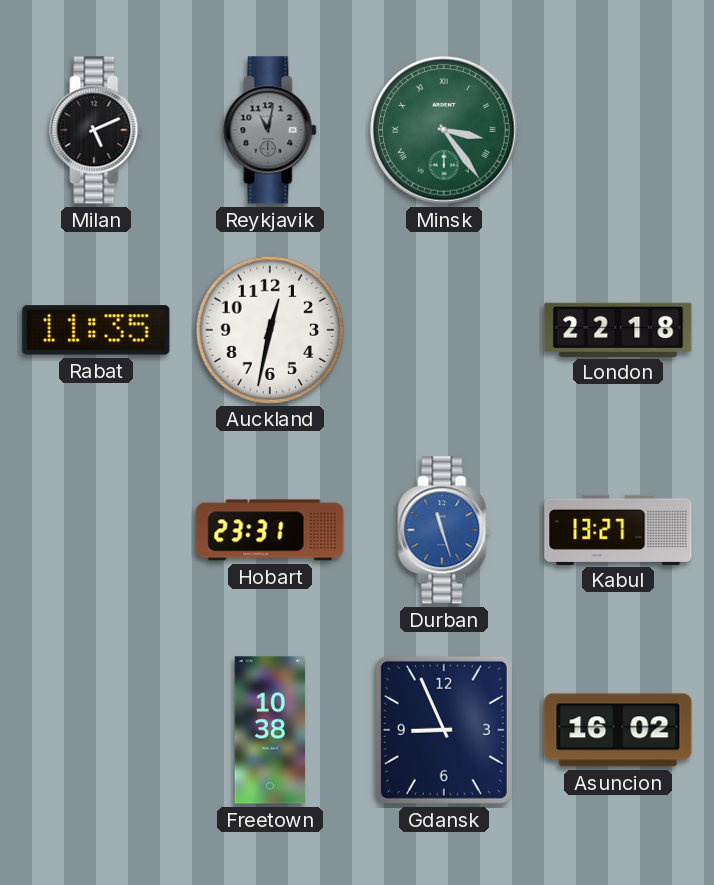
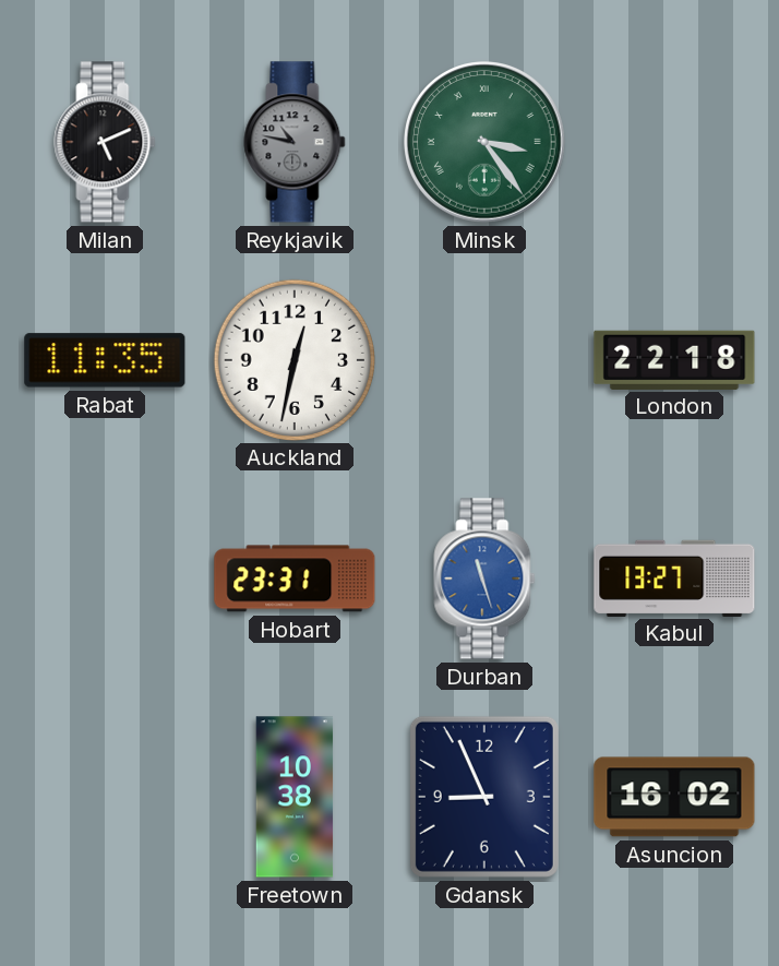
Reykjavik: 11:02 -> 10:47
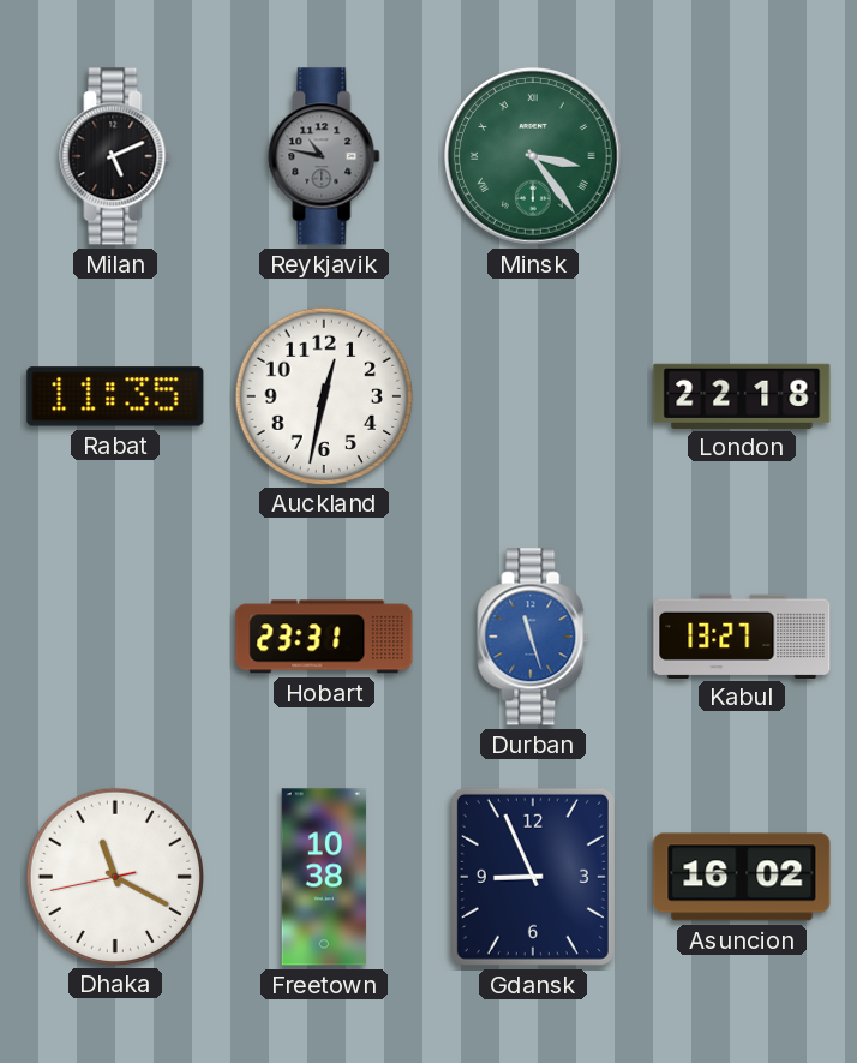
Dhaka: none -> 11:19
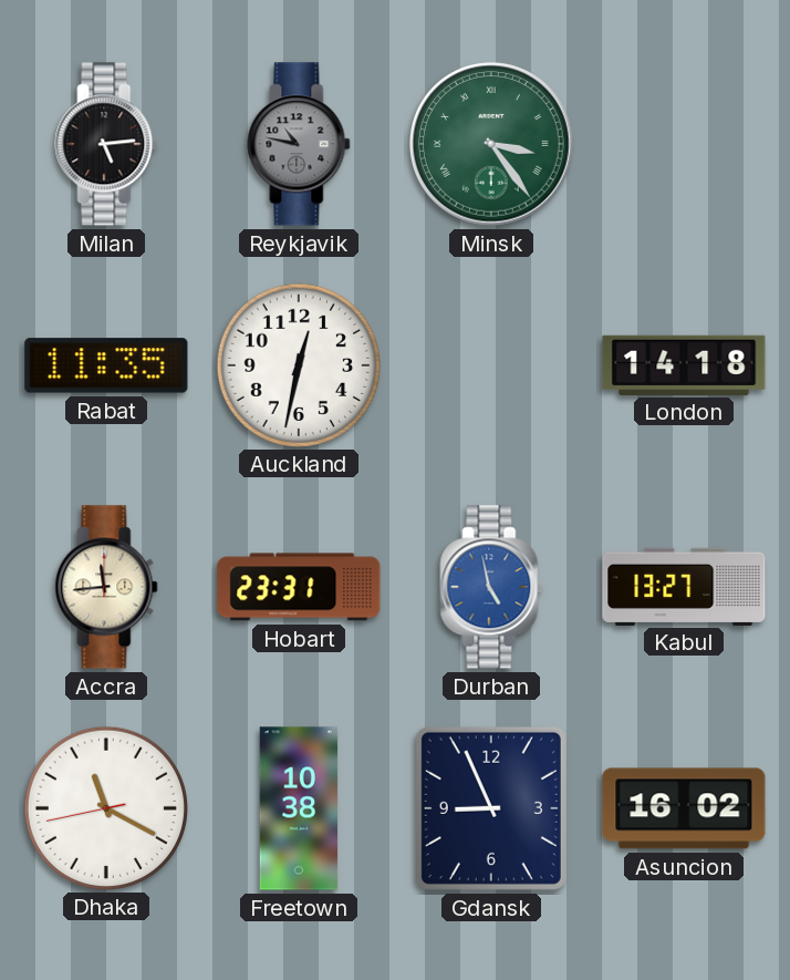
Milan: 5:11 -> 5:14
London: 22:18 -> 14:18
Accra: none -> 11:44
Durban: 11:27 -> 4:58
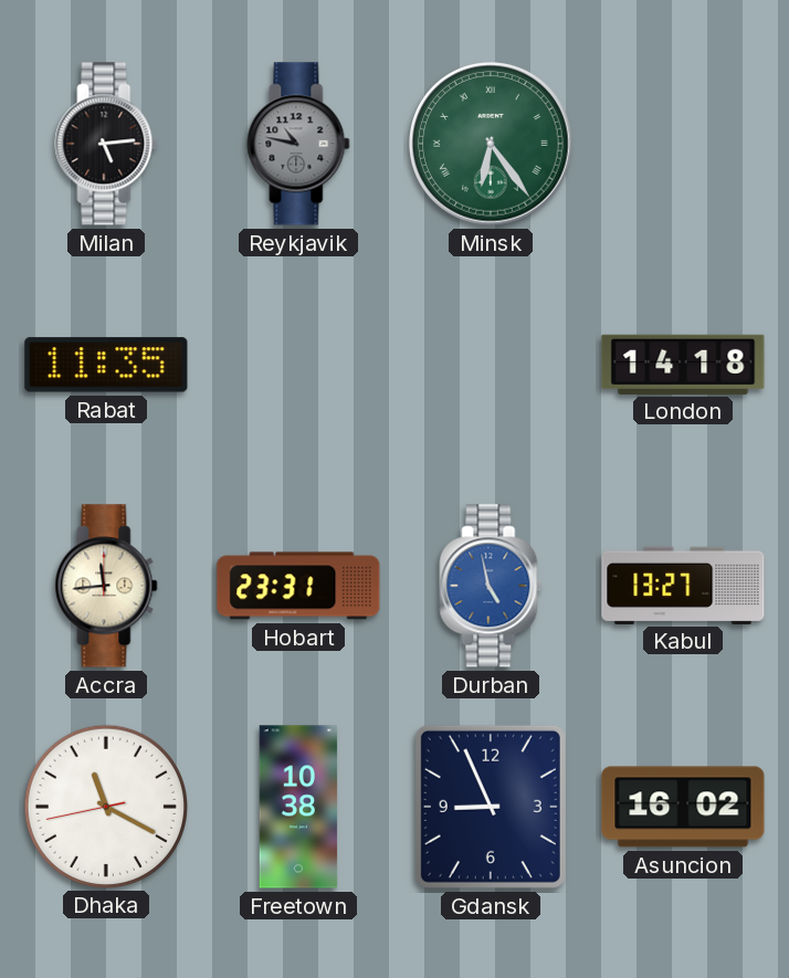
Minsk: 3:24 -> 6:24
Auckland: 12:32 -> none
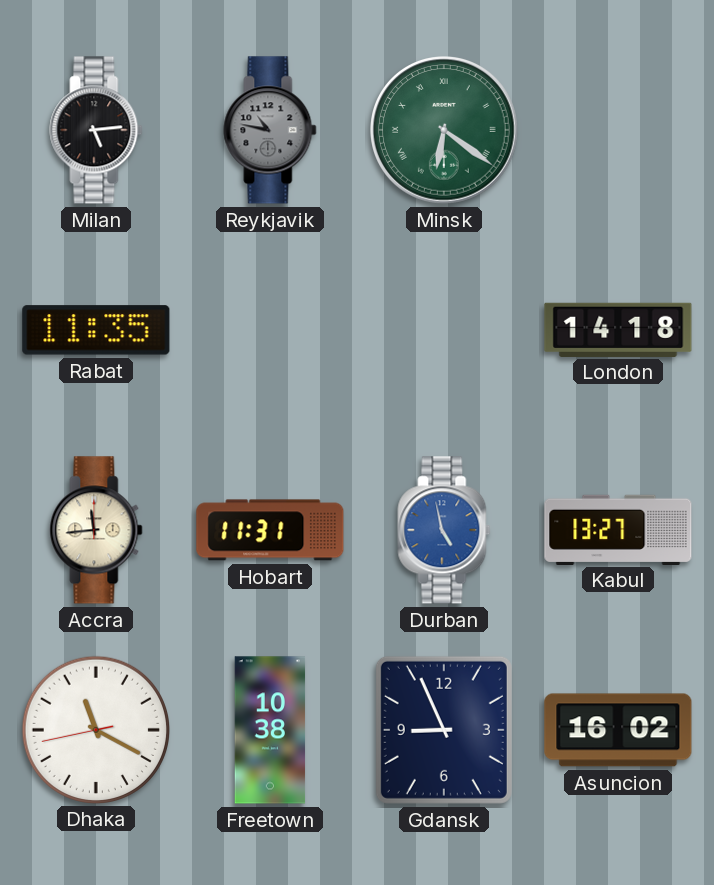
Minsk: 6:24 -> 6:21
Hobart: 23:31 -> 11:31
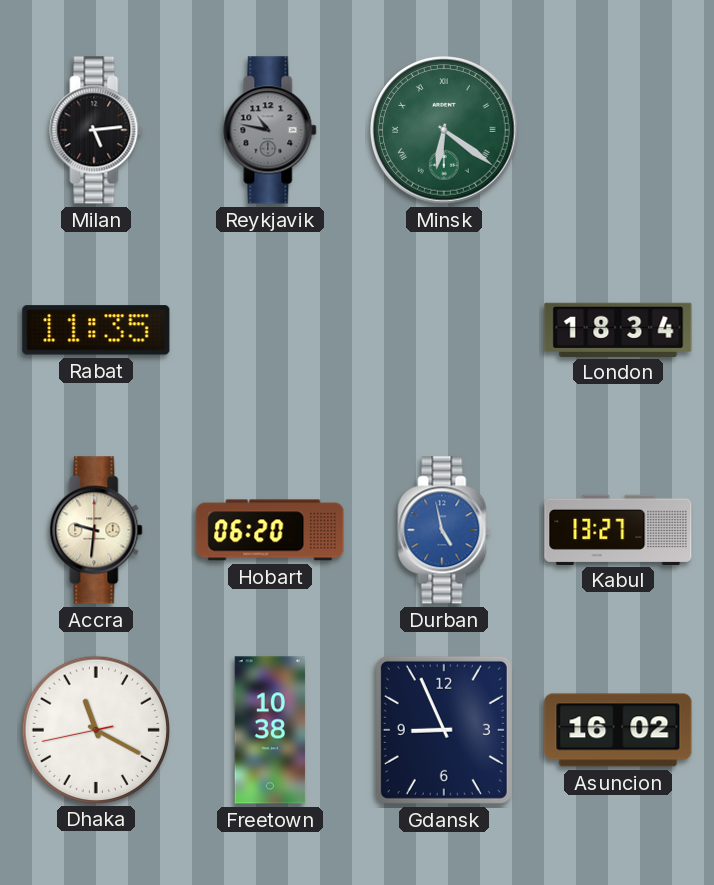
London: 14:18 -> 18:34
Accra: 11:44 -> 9:31
Hobart: 11:31 -> 06:20
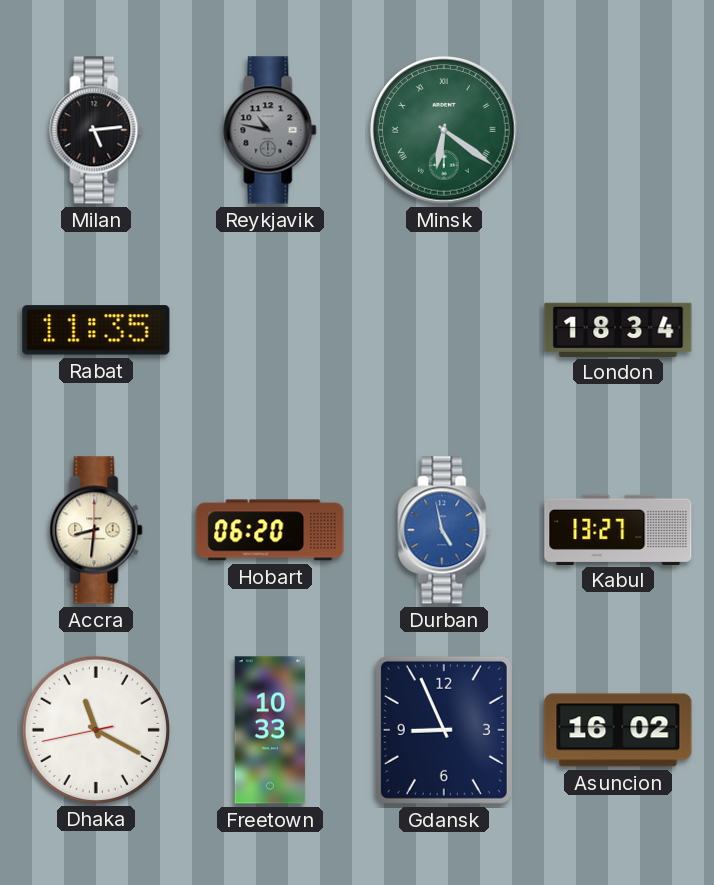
Accra: 9:31 -> 8:31
Freetown: 10:38 -> 10:33
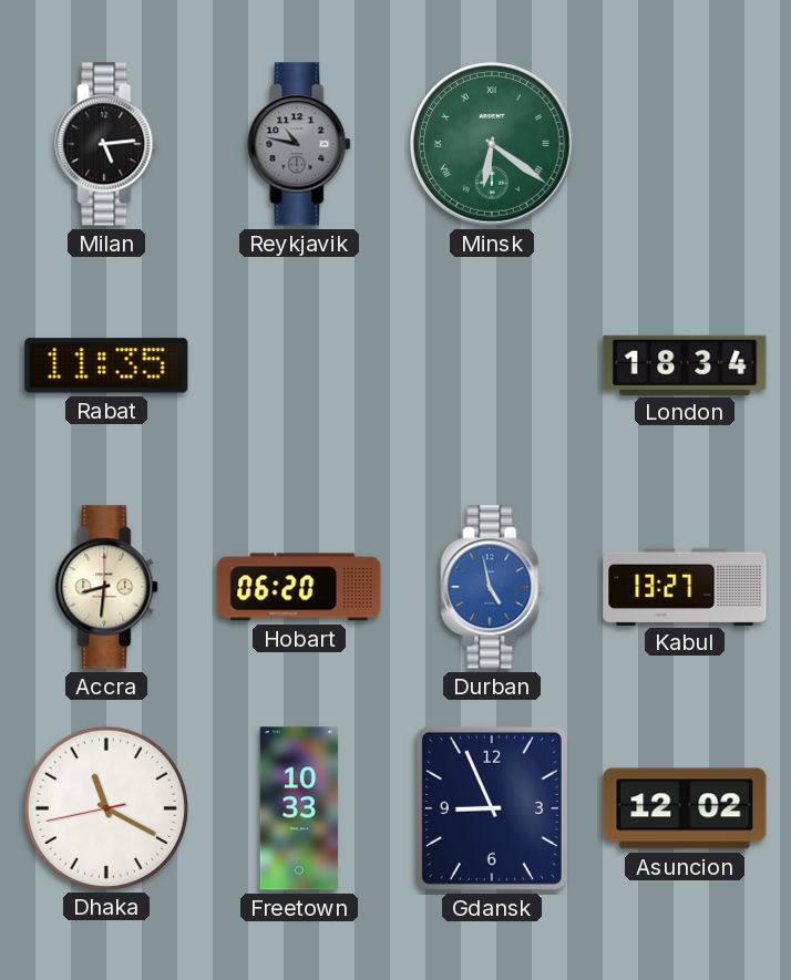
Asuncion: 16:02 -> 12:02
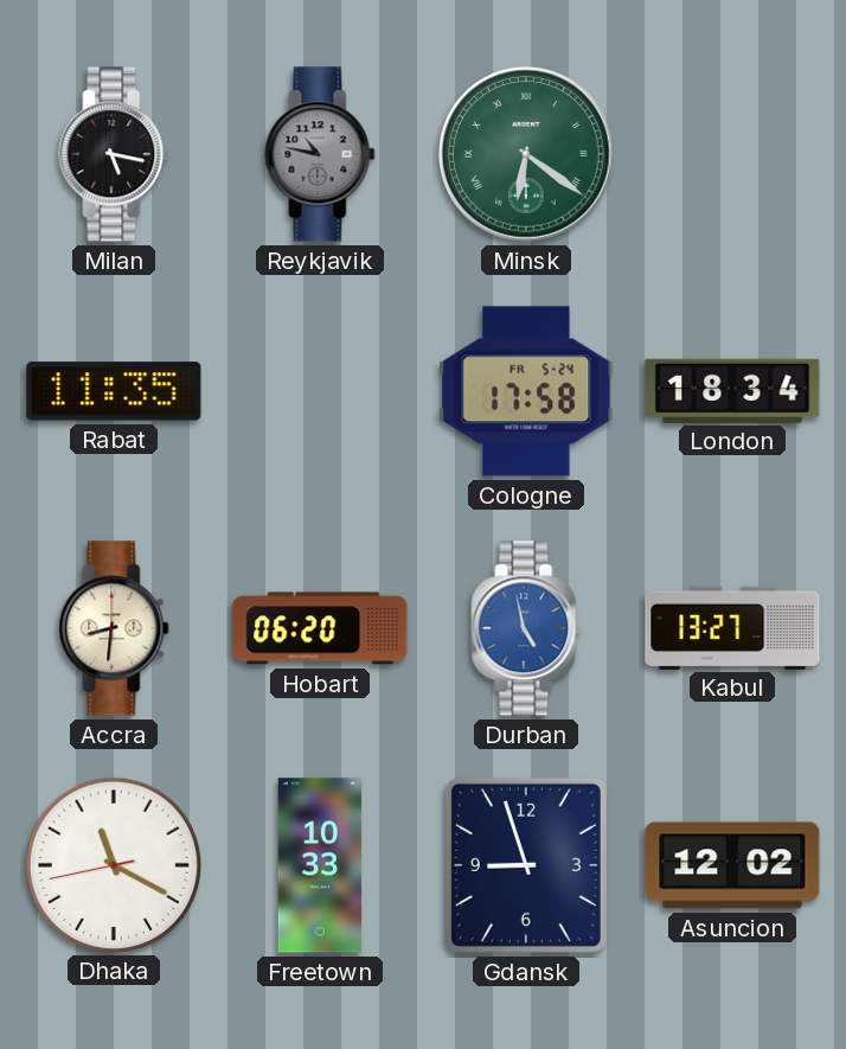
Milan: 5:14 -> 5:17
Cologne: none -> 17:58
Gdansk: 8:56 -> 8:57
